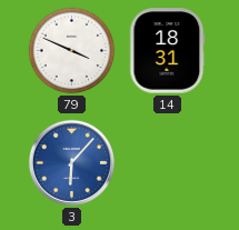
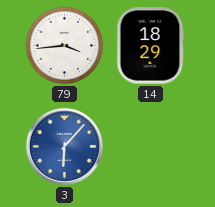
79: 3:49 -> 3:44
14: 18:31 -> 18:29
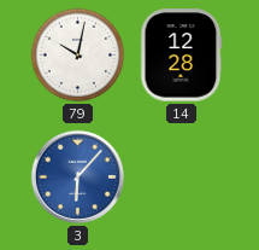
79: 3:44 -> 10:02
14: 18:29 -> 12:28
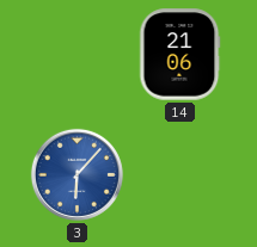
79: 10:02 -> none
14: 12:28 -> 21:06
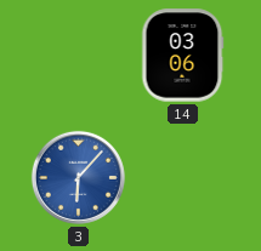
14: 21:06 -> 03:06
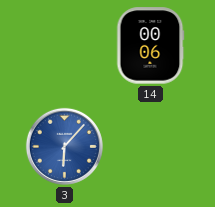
14: 03:06 -> 00:06
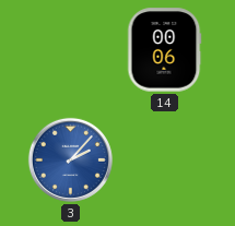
3: 6:07 -> 2:07
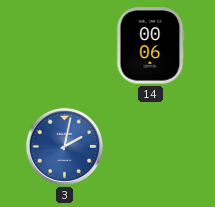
3: 2:07 -> 2:02
